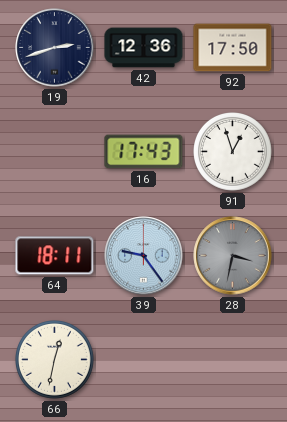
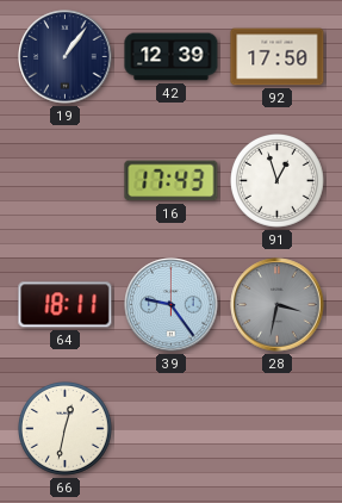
19: 2:42 -> 1:06
42: 12:36 -> 12:39
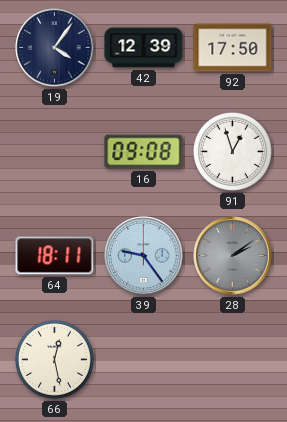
19: 1:06 -> 4:06
16: 17:43 -> 09:08
28: 3:32 -> 2:09
66: 12:32 -> 12:28
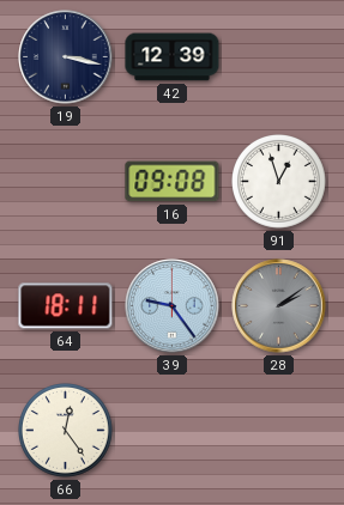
19: 4:06 -> 3:17
92: 17:50 -> none
66: 12:28 -> 12:24
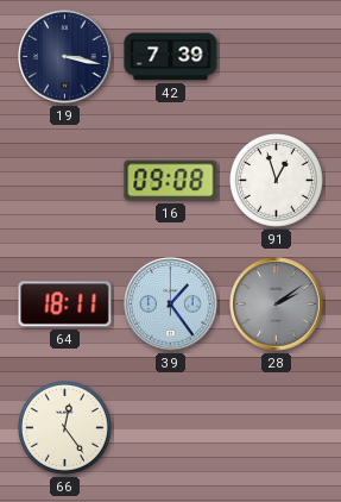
42: 12:39 -> 7:39
39: 9:24 -> 1:24
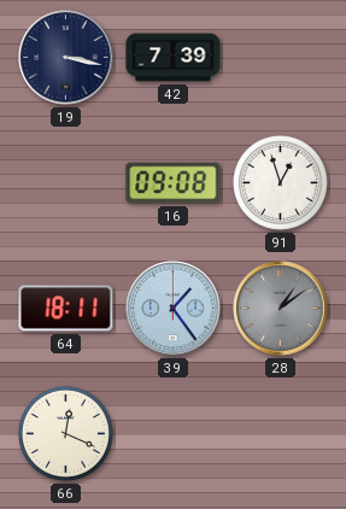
28: 2:09 -> 1:09
66: 12:24 -> 12:19
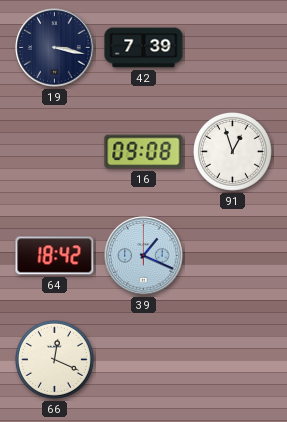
64: 18:11 -> 18:42
39: 1:24 -> 1:19
28: 1:09 -> none
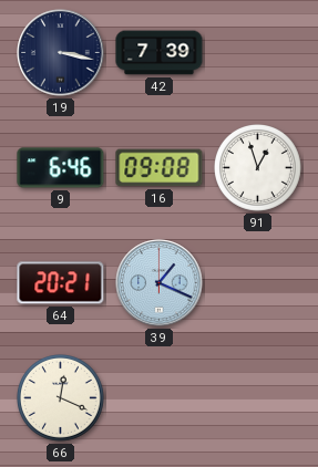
9: none -> 6:46
64: 18:42 -> 20:21
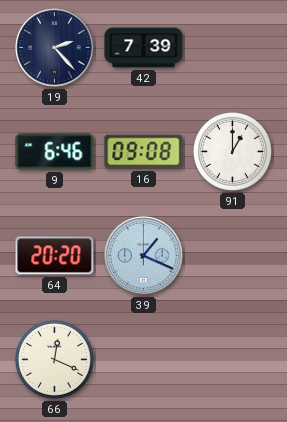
19: 3:17 -> 2:23
91: 12:57 -> 1:00
64: 20:21 -> 20:20
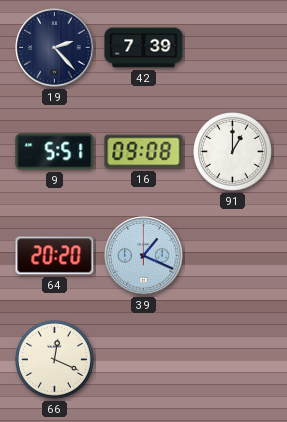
9: 6:46 -> 5:51
